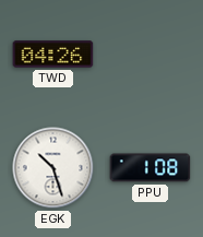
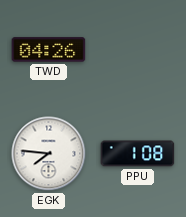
EGK: 10:27 -> 7:46
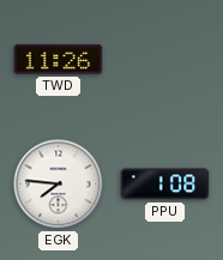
TWD: 04:26 -> 11:26
